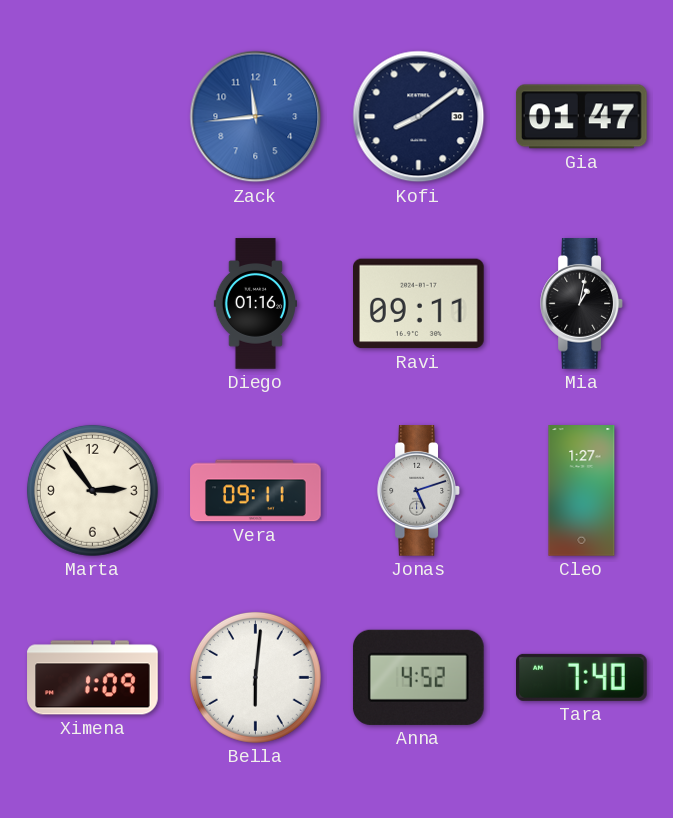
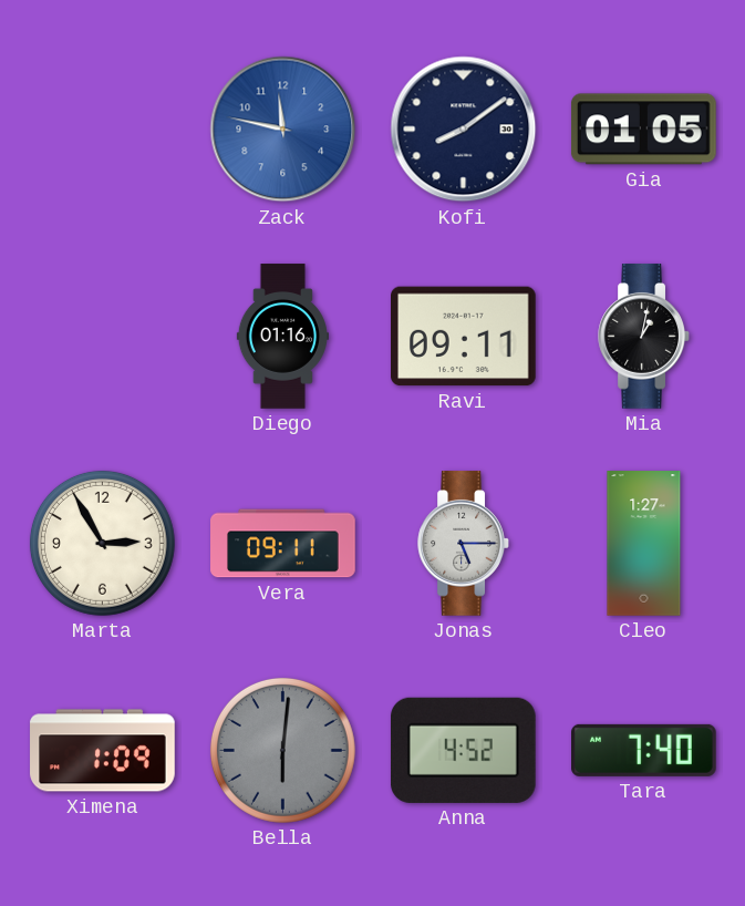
Zack: 11:44 -> 11:47
Gia: 01:47 -> 01:05
Marta: 2:54 -> 2:55
Jonas: 5:12 -> 5:15
Bella dial: white -> grey
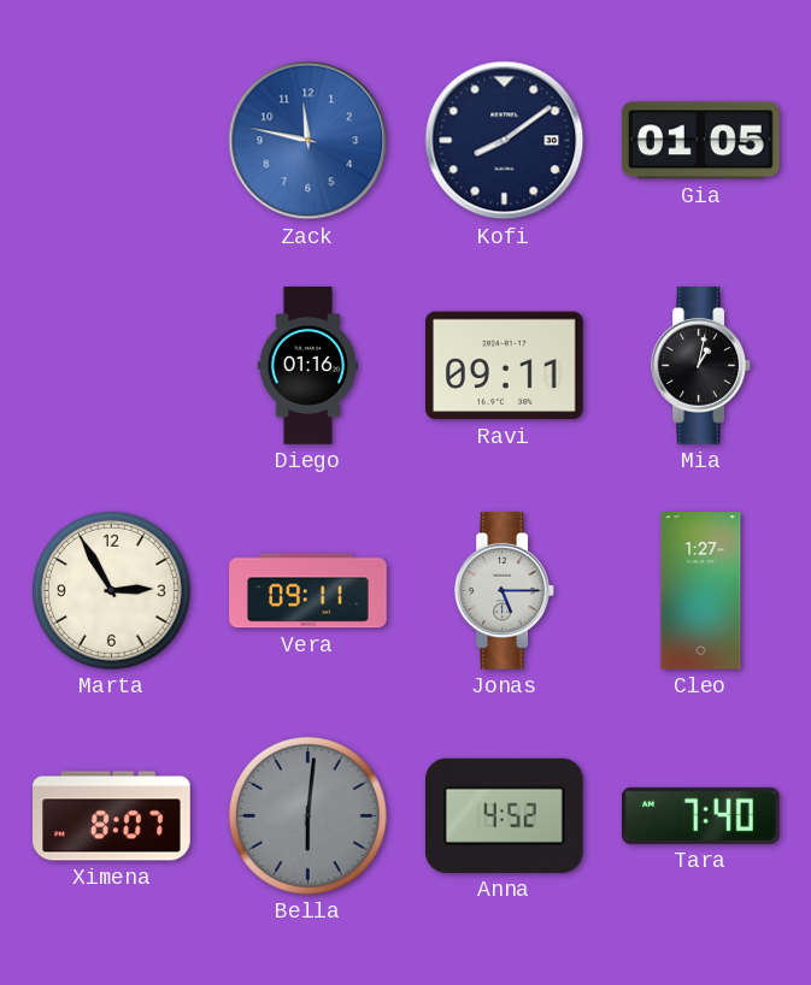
Ximena: 1:09 -> 8:07
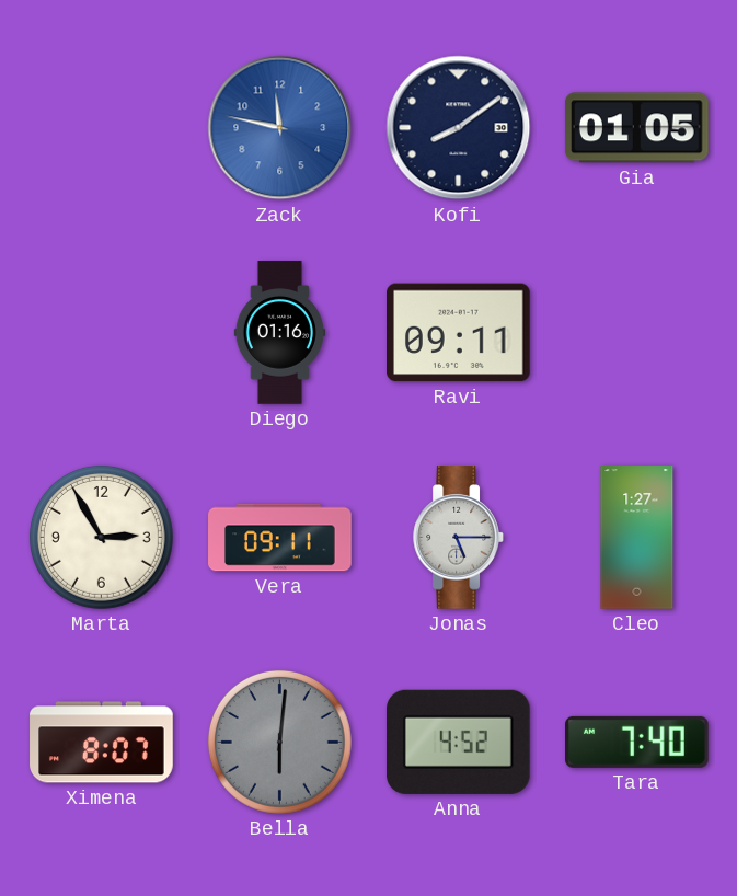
Mia: 1:02 -> none
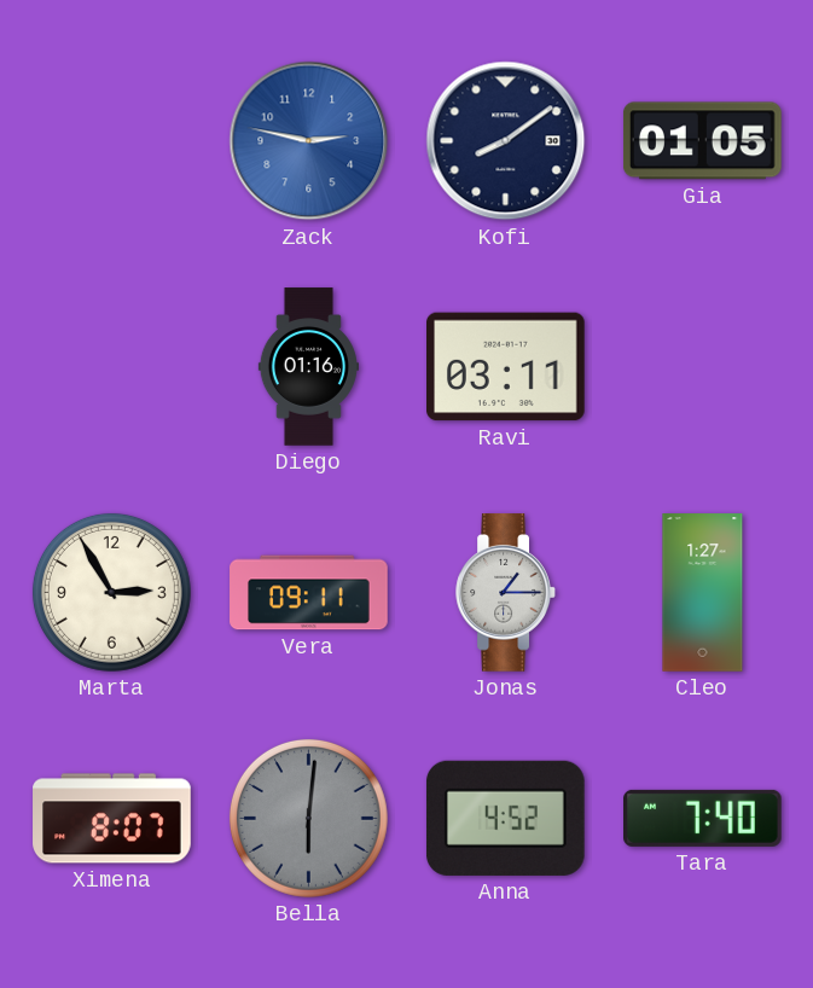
Zack: 11:47 -> 2:47
Ravi: 09:11 -> 03:11
Jonas: 5:15 -> 1:15
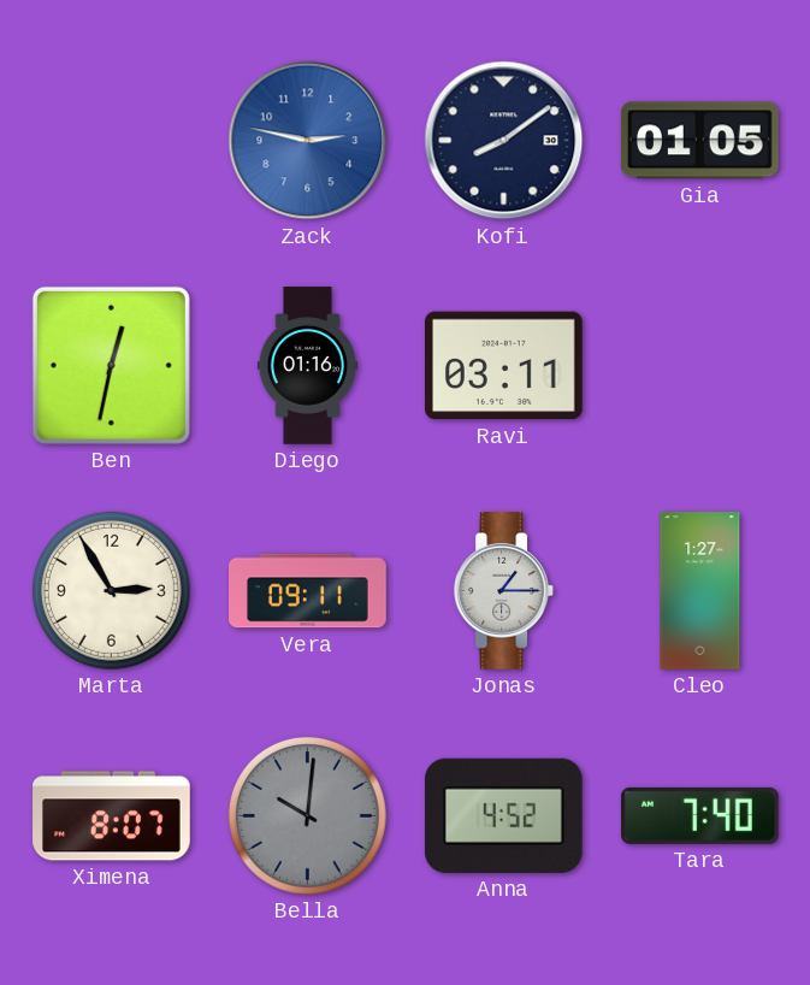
Ben: none -> 12:32
Bella: 6:01 -> 10:01
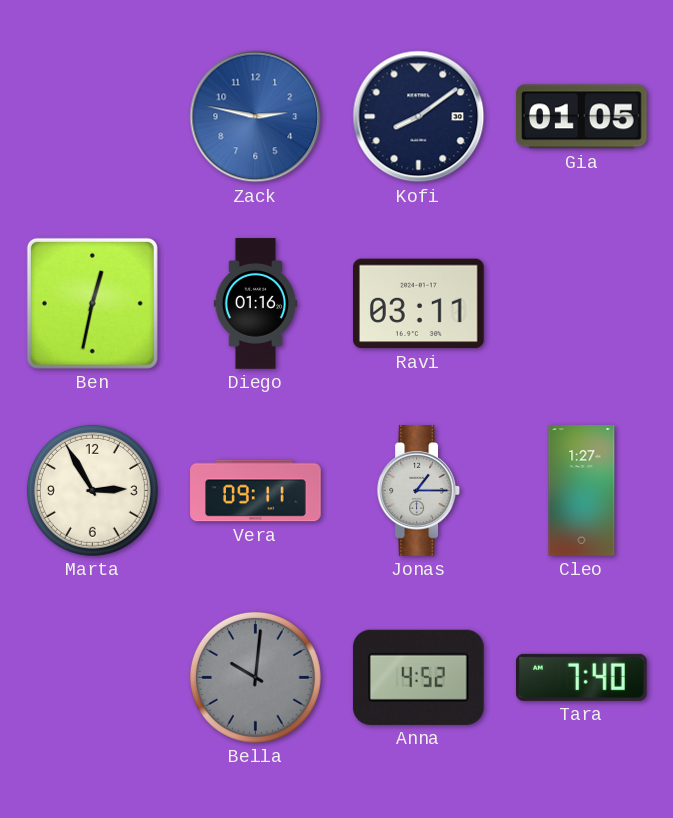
Ximena: 8:07 -> none
